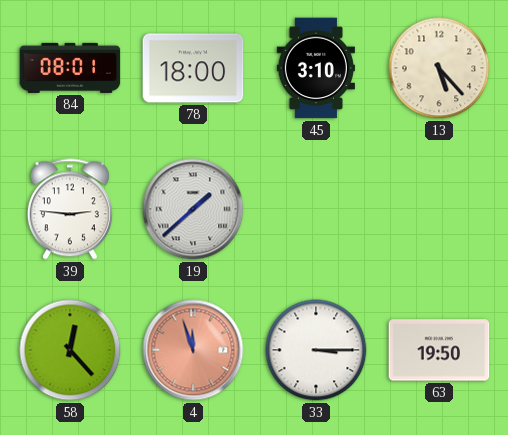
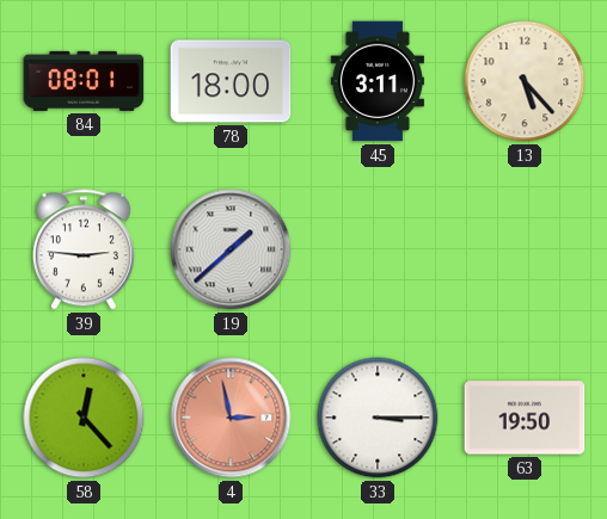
45: 3:10 -> 3:11
4: 11:57 -> 2:58
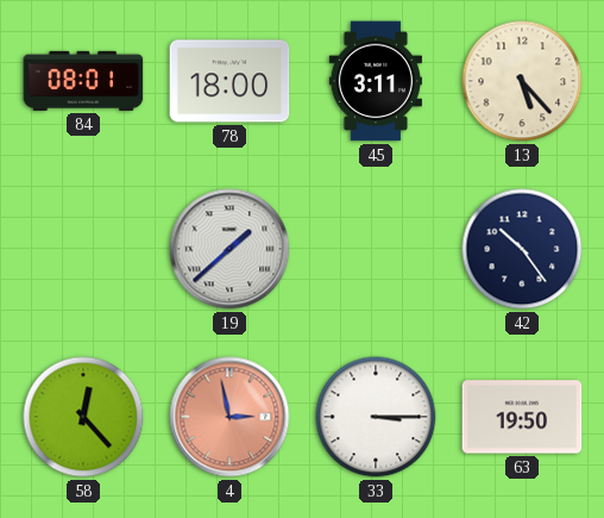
39: 2:46 -> none
42: none -> 10:24
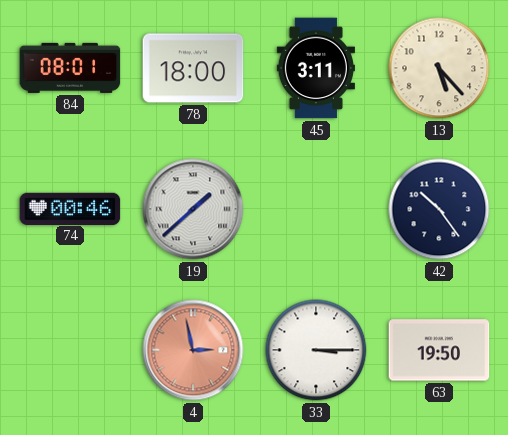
74: none -> 00:46
58: 12:23 -> none
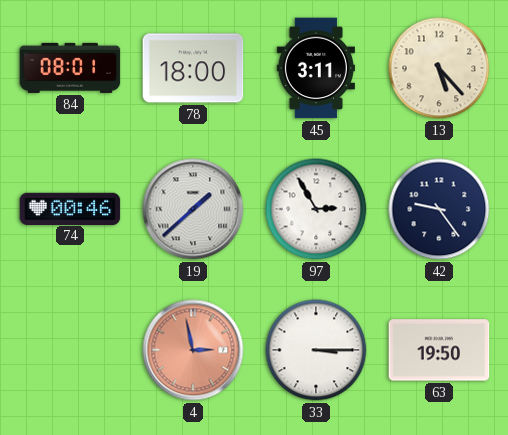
97: none -> 2:55
42: 10:24 -> 9:24
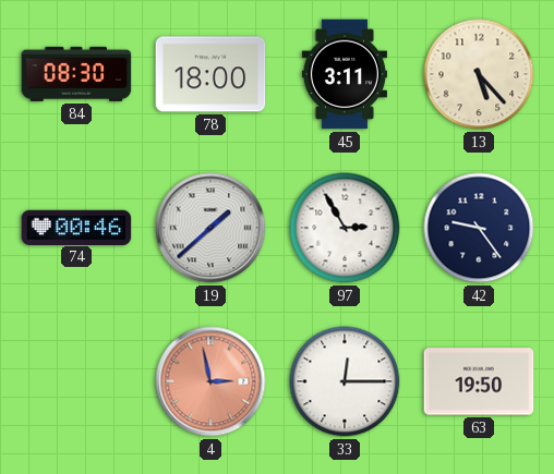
84: 08:01 -> 08:30
33: 3:15 -> 12:15
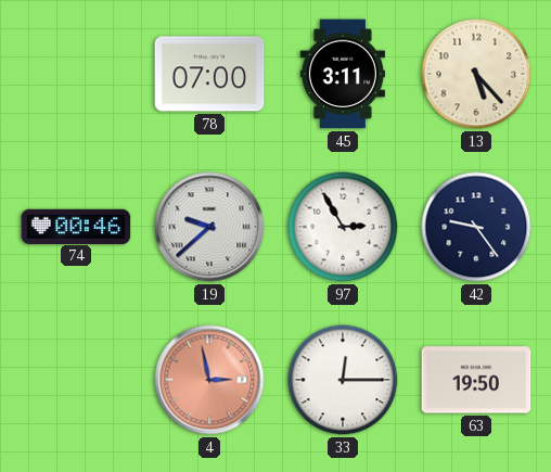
84: 08:30 -> none
78: 18:00 -> 07:00
19: 1:38 -> 9:38
